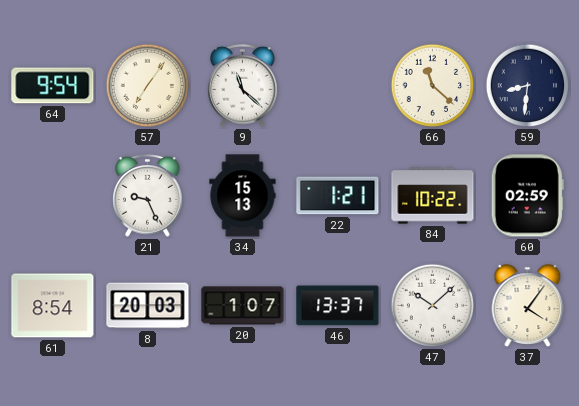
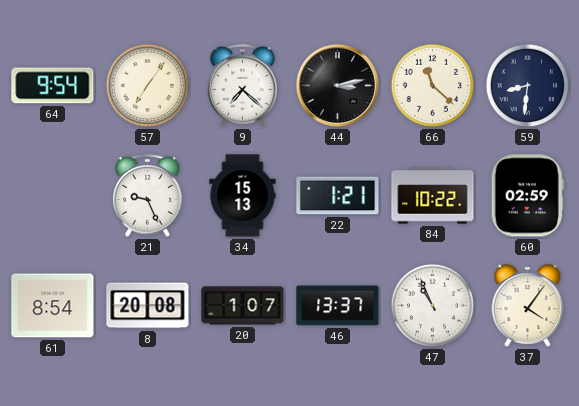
9: 11:22 -> 7:22
44: none -> 3:13
8: 20:03 -> 20:08
47: 10:08 -> 10:56
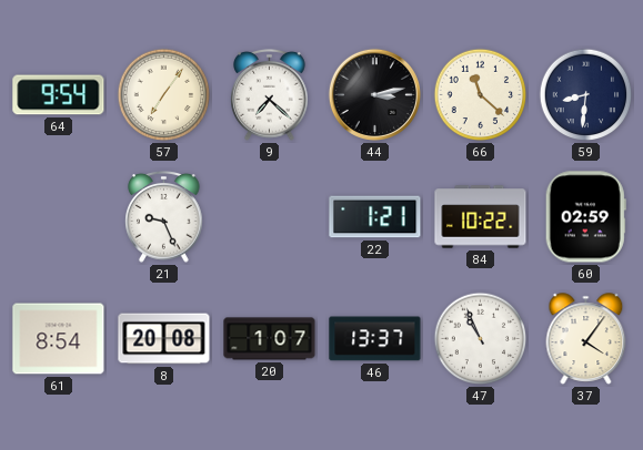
34: 15:13 -> none
